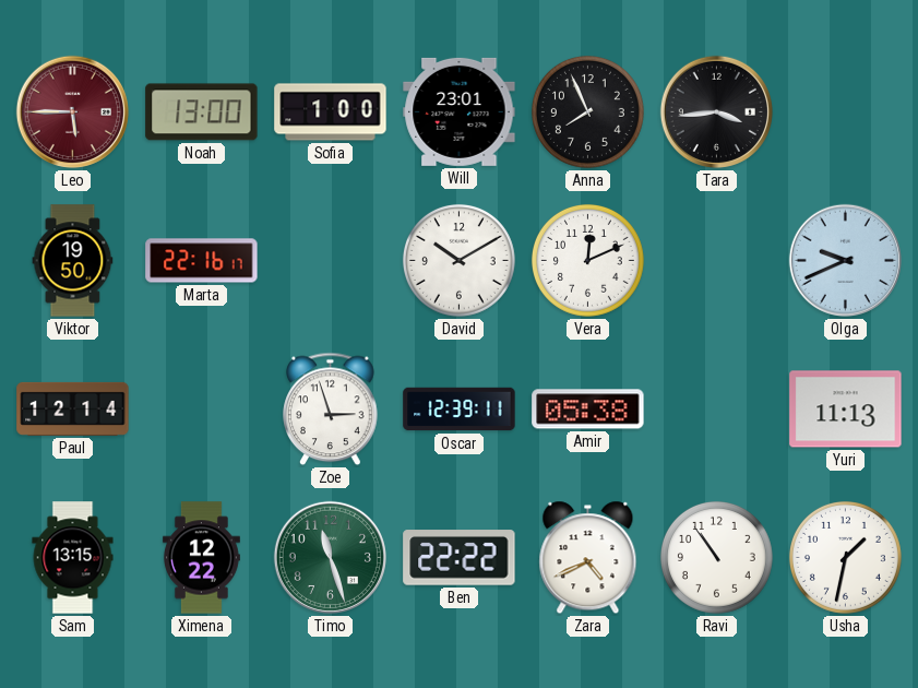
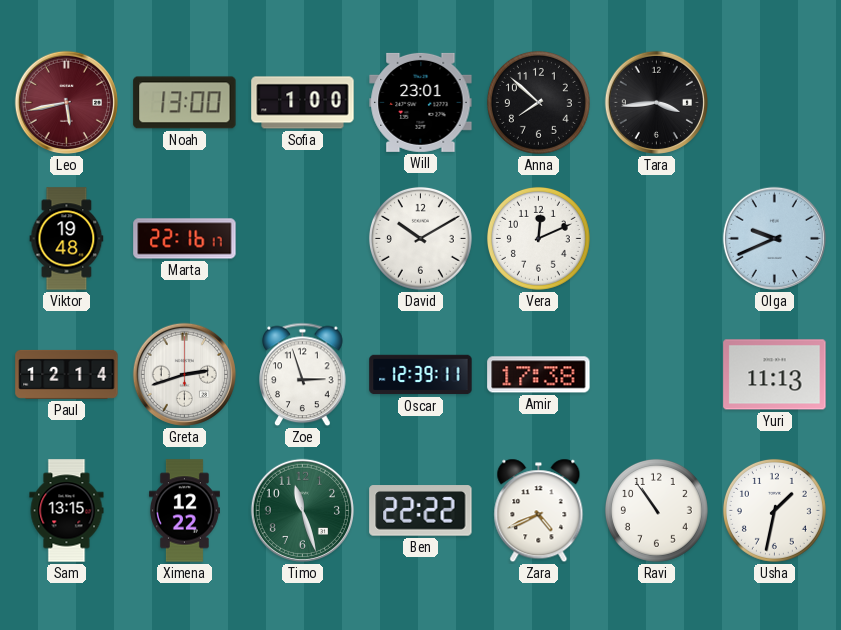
Leo: 5:45 -> 5:43
Anna: 7:56 -> 7:52
Viktor: 19:50 -> 19:48
Greta: none -> 2:42
Amir: 05:38 -> 17:38
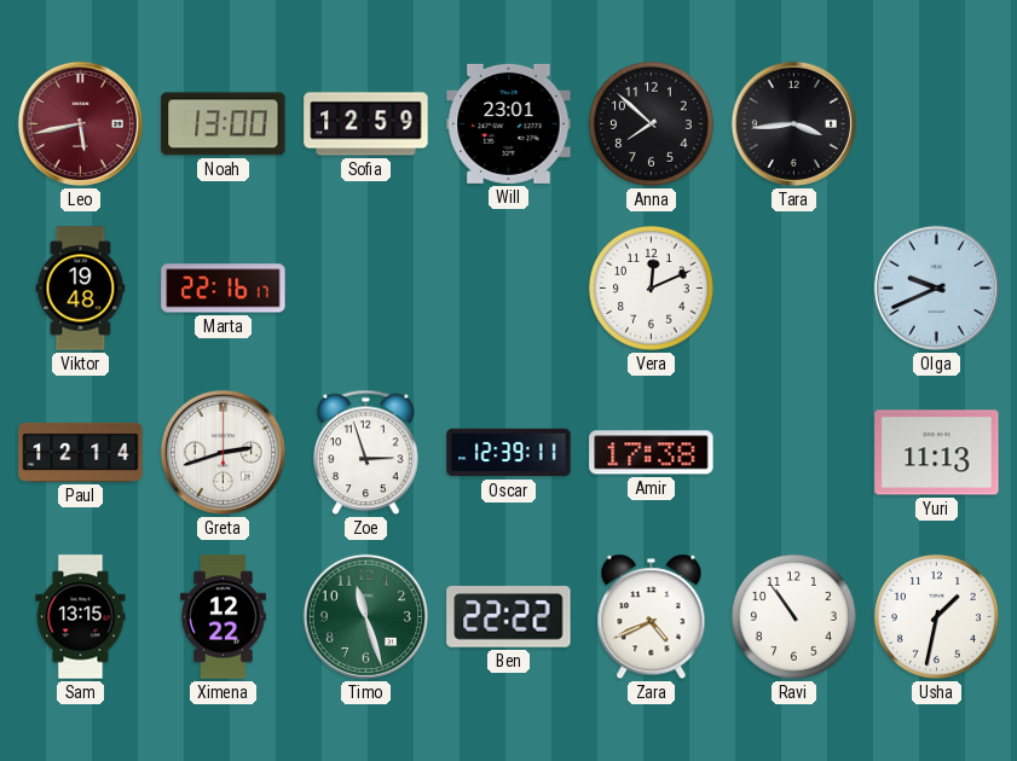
Sofia: 1:00 -> 12:59
David: 10:10 -> none
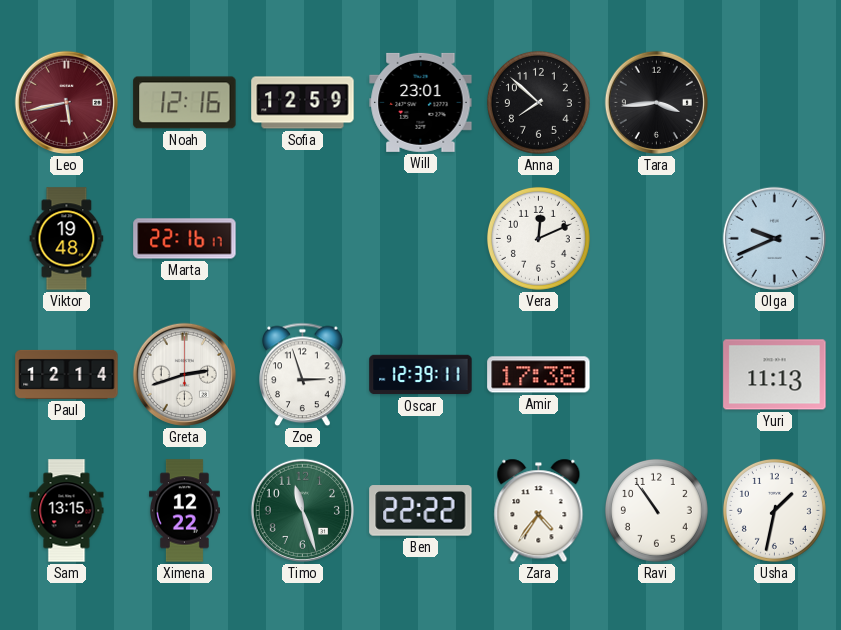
Noah: 13:00 -> 12:16
Zara: 4:41 -> 4:36
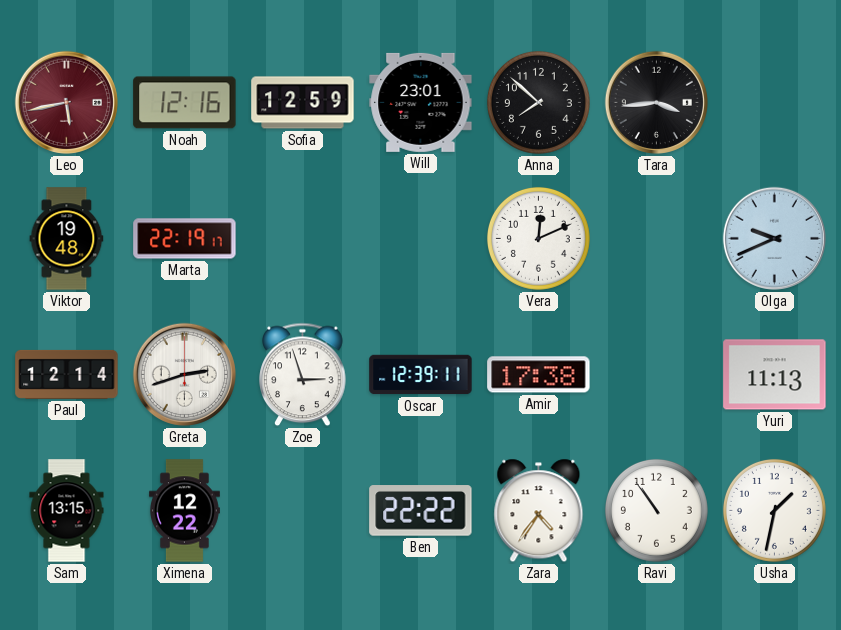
Marta: 22:16 -> 22:19
Timo: 11:27 -> none
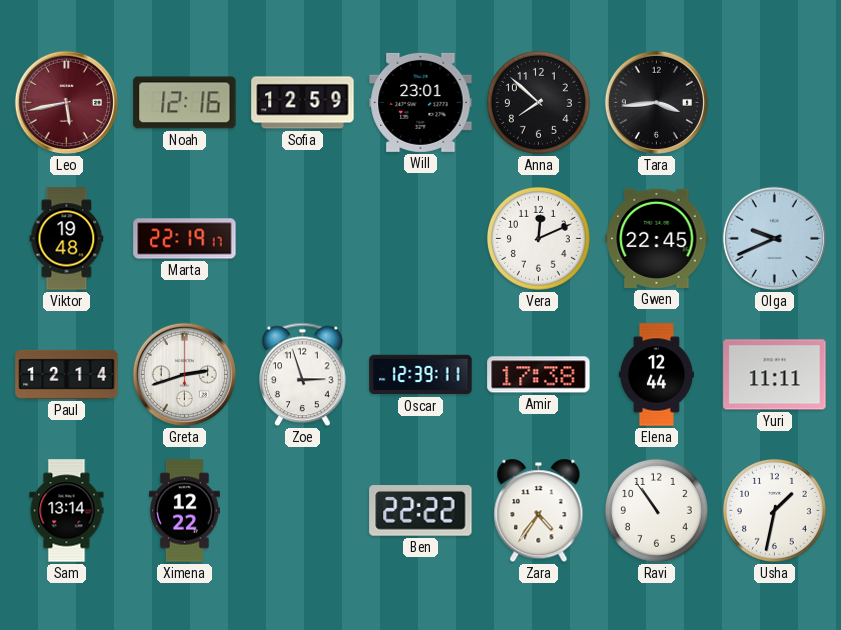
Gwen: none -> 22:45
Elena: none -> 12:44
Yuri: 11:13 -> 11:11
Sam: 13:15 -> 13:14
